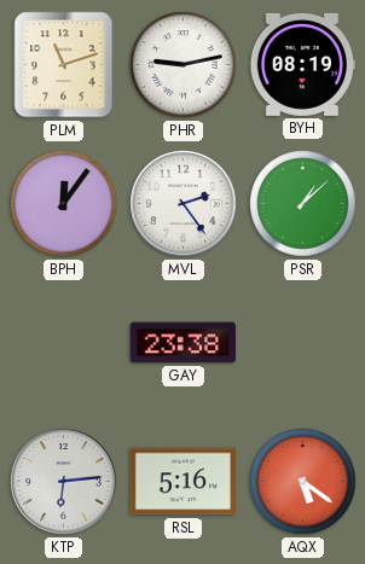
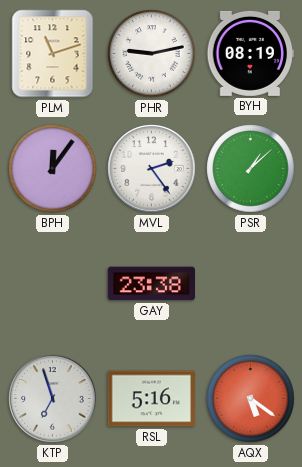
KTP: 6:14 -> 6:57
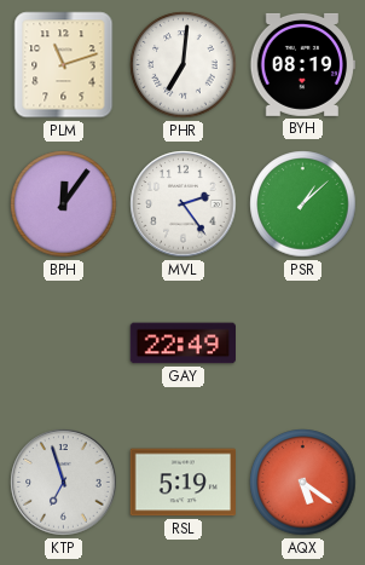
PHR: 9:13 -> 7:01
GAY: 23:38 -> 22:49
RSL: 5:16 -> 5:19
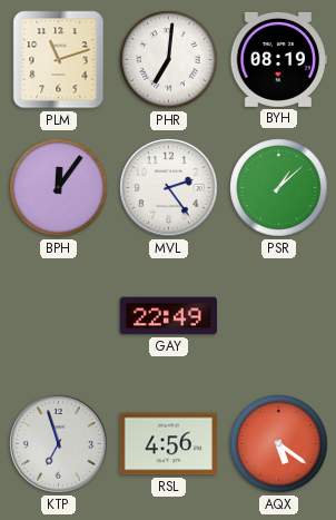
RSL: 5:19 -> 4:56
